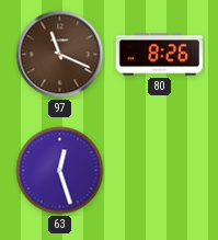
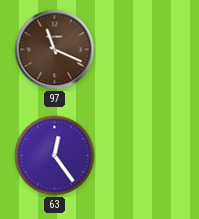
80: 8:26 -> none
63: 12:27 -> 12:24
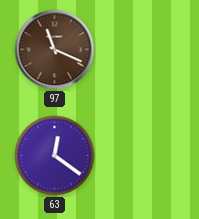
63: 12:24 -> 12:21
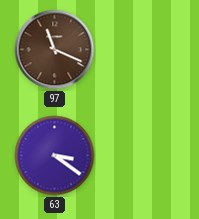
63: 12:21 -> 3:21
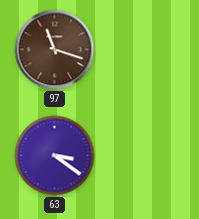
97: 11:19 -> 11:18
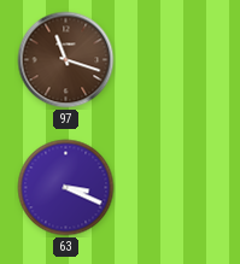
63: 3:21 -> 3:19
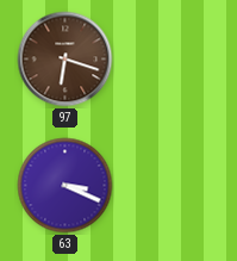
97: 11:18 -> 6:18
